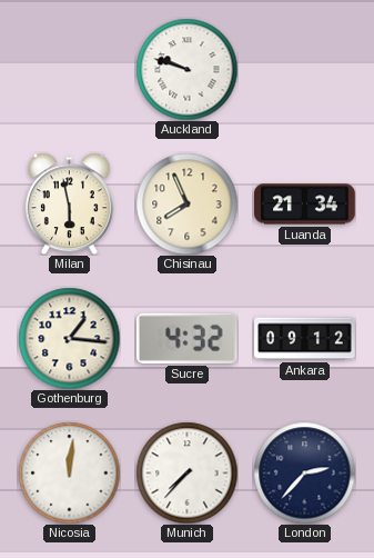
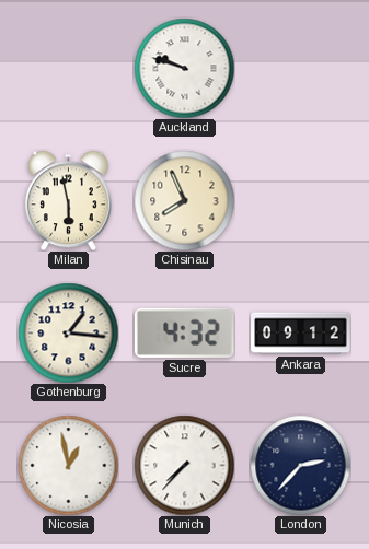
Luanda: 21:34 -> none
Nicosia: 12:01 -> 12:58
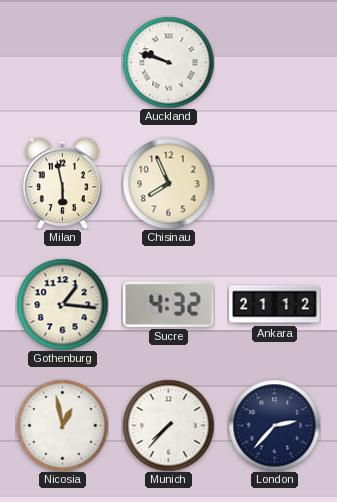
Ankara: 09:12 -> 21:12
